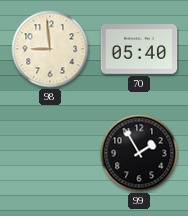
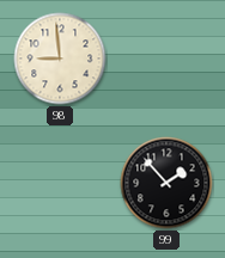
70: 05:40 -> none
99: 1:55 -> 1:53
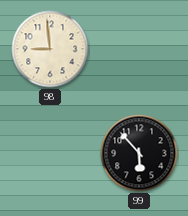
99: 1:53 -> 5:53
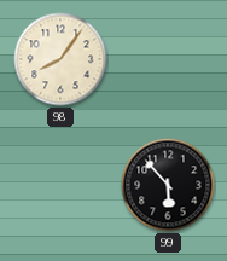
98: 8:59 -> 8:06
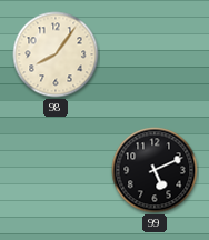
99: 5:53 -> 5:11
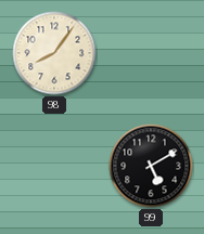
99: 5:11 -> 5:10
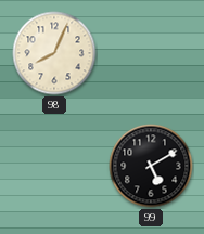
98: 8:06 -> 8:04
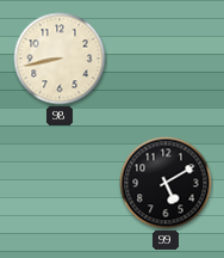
98: 8:04 -> 8:43
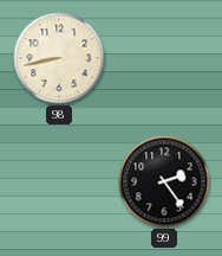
99: 5:10 -> 2:24
